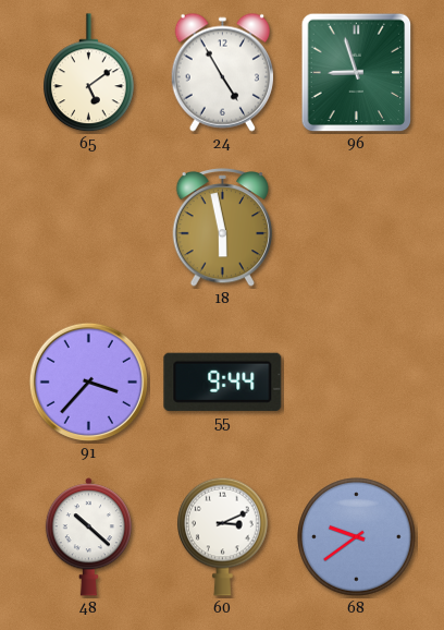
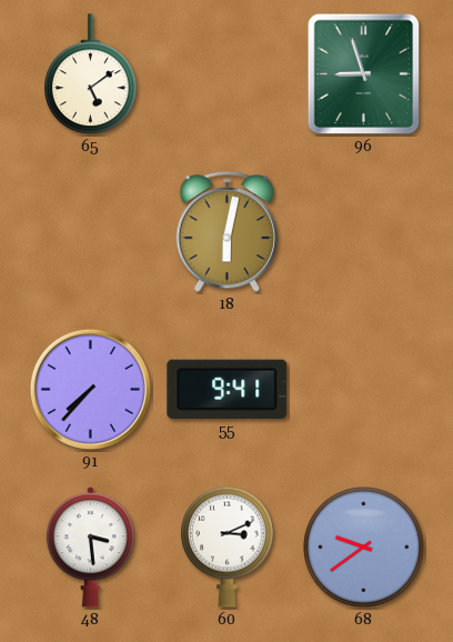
24: 4:55 -> none
18: 5:58 -> 6:02
91: 3:37 -> 7:37
55: 9:44 -> 9:41
48: 10:22 -> 3:29
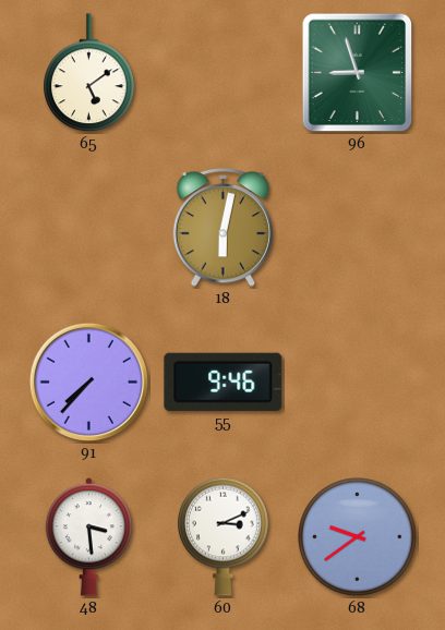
55: 9:41 -> 9:46
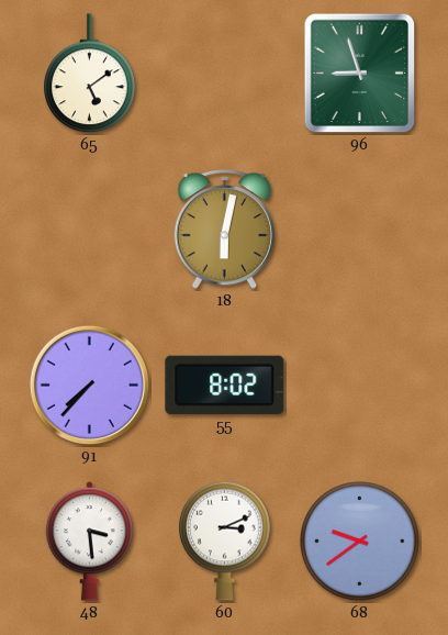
55: 9:46 -> 8:02
